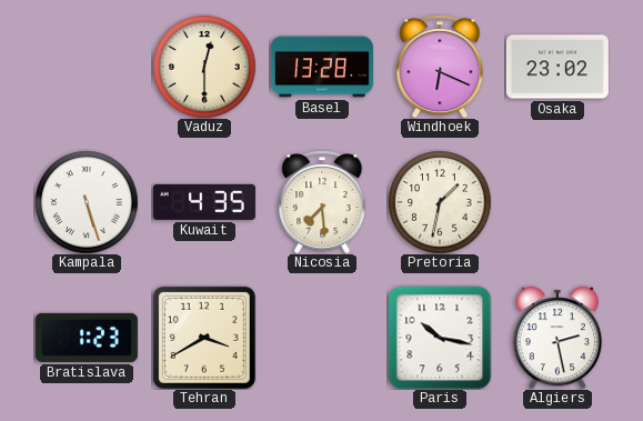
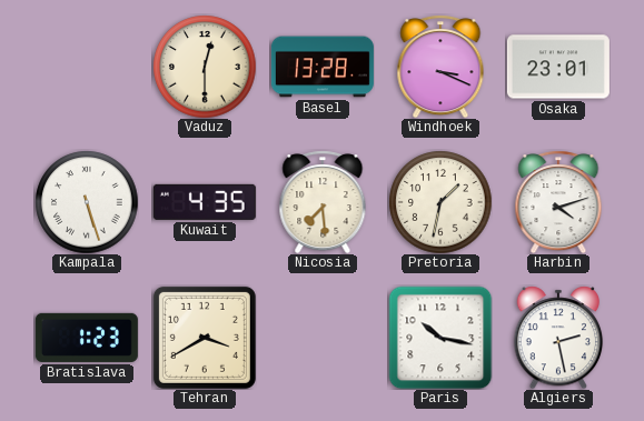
Windhoek: 6:19 -> 3:19
Osaka: 23:02 -> 23:01
Harbin: none -> 4:12
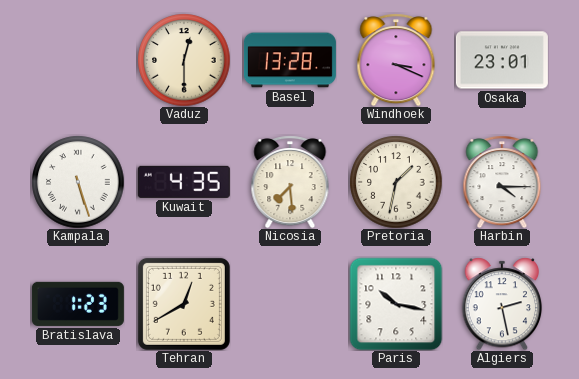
Harbin: 4:12 -> 4:15
Tehran: 3:40 -> 12:40
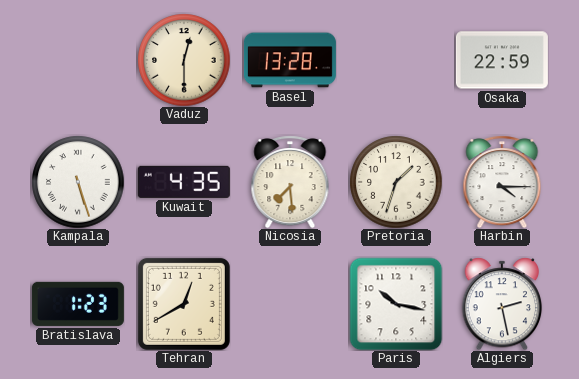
Windhoek: 3:19 -> none
Osaka: 23:01 -> 22:59
Pretoria: 1:32 -> 1:33
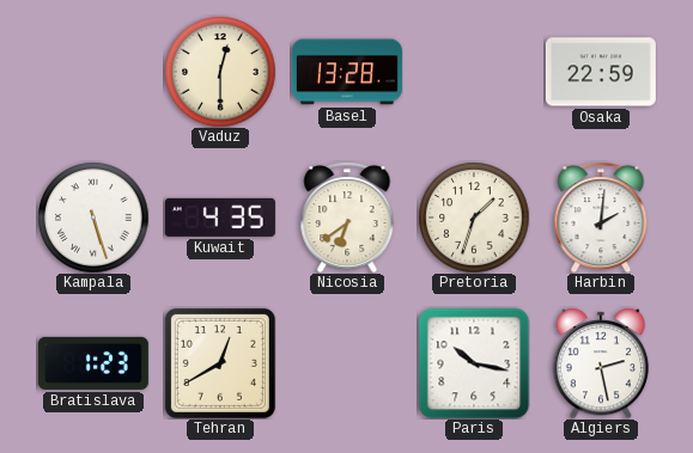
Nicosia: 7:29 -> 6:39
Harbin: 4:15 -> 2:01
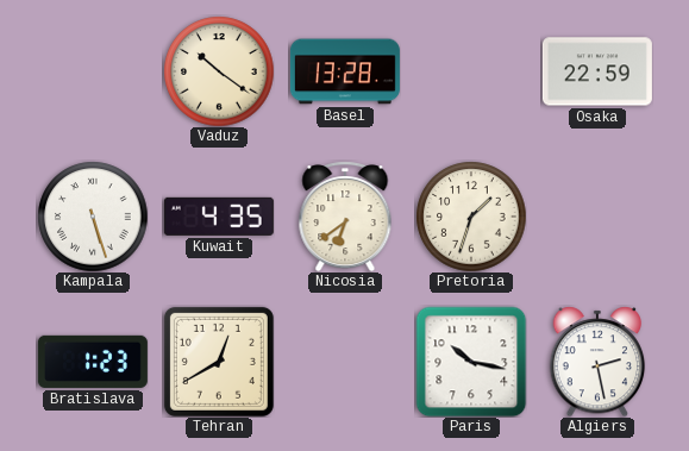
Vaduz: 12:30 -> 10:21
Harbin: 2:01 -> none
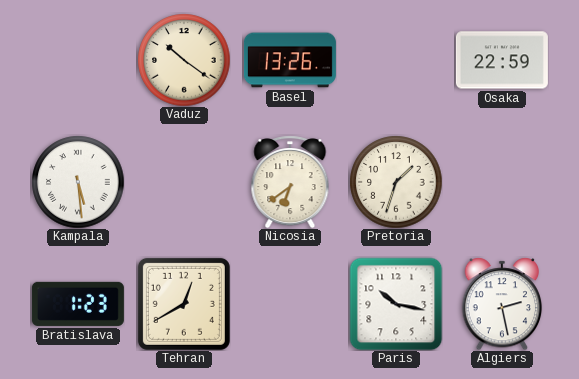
Basel: 13:28 -> 13:26
Kampala: 5:27 -> 5:29
Kuwait: 4:35 -> none
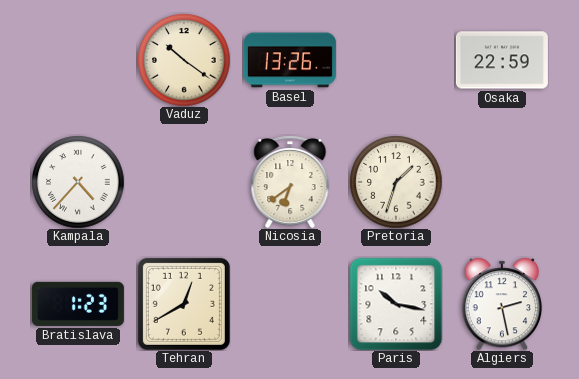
Kampala: 5:29 -> 4:37
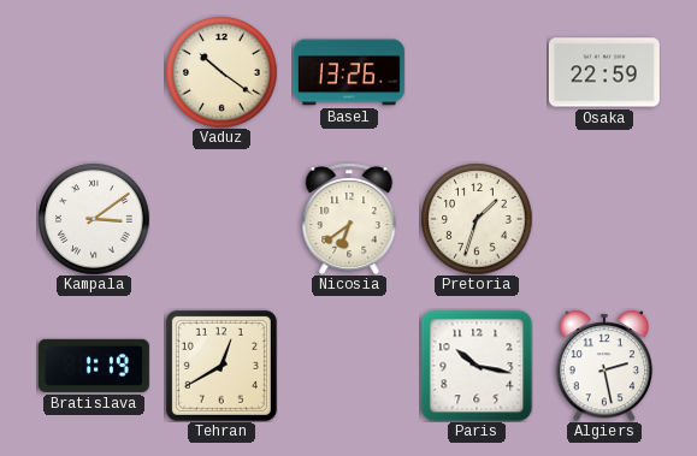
Kampala: 4:37 -> 3:09
Bratislava: 1:23 -> 1:19
